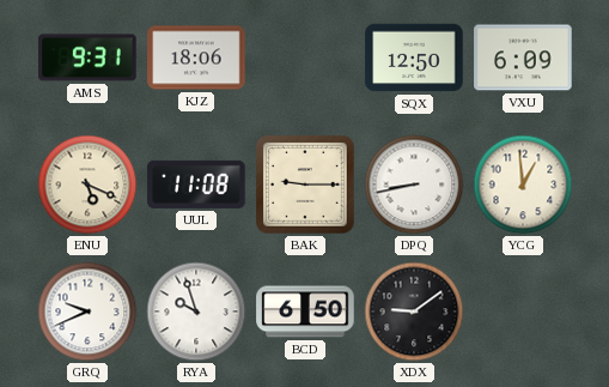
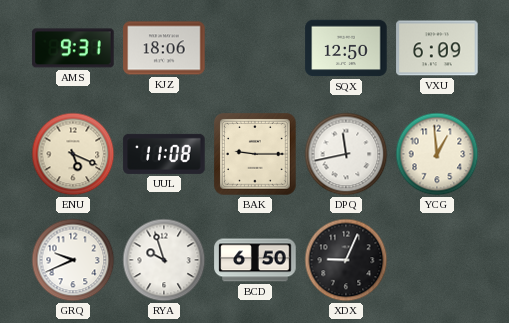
DPQ: 8:43 -> 11:43
XDX: 9:09 -> 9:04
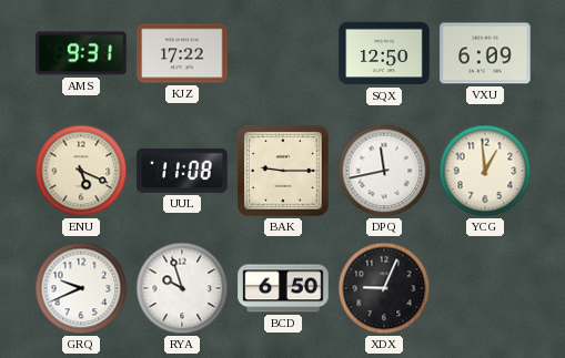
KJZ: 18:06 -> 17:22
